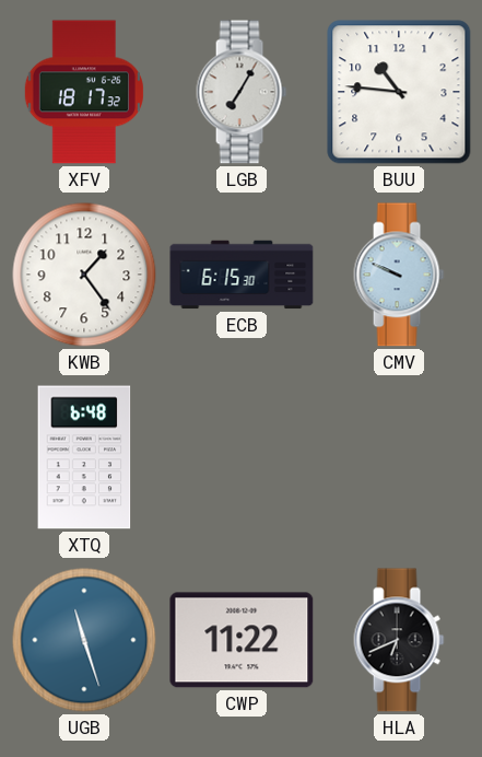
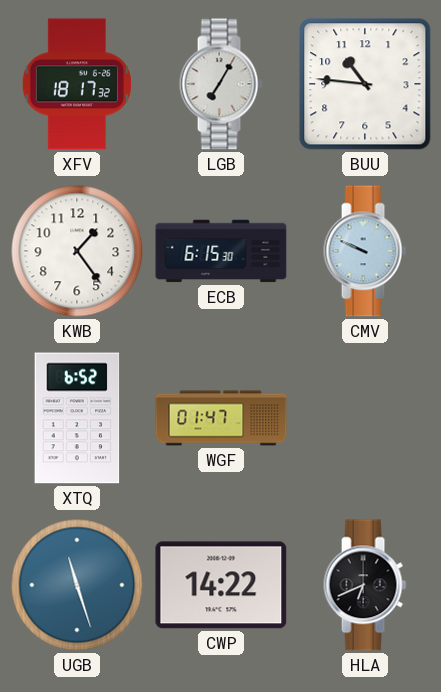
XTQ: 6:48 -> 6:52
WGF: none -> 01:47
CWP: 11:22 -> 14:22
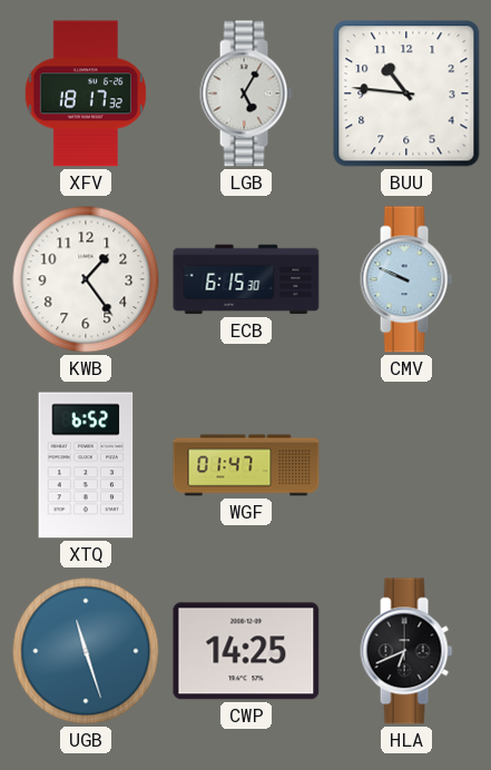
LGB: 7:05 -> 5:05
CWP: 14:22 -> 14:25
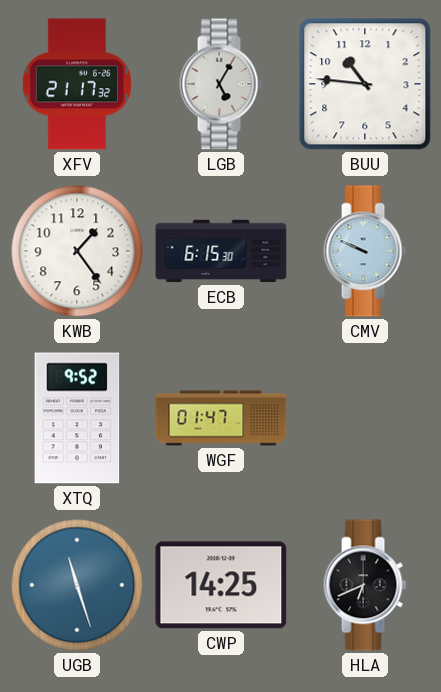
XFV: 18:17 -> 21:17
XTQ: 6:52 -> 9:52
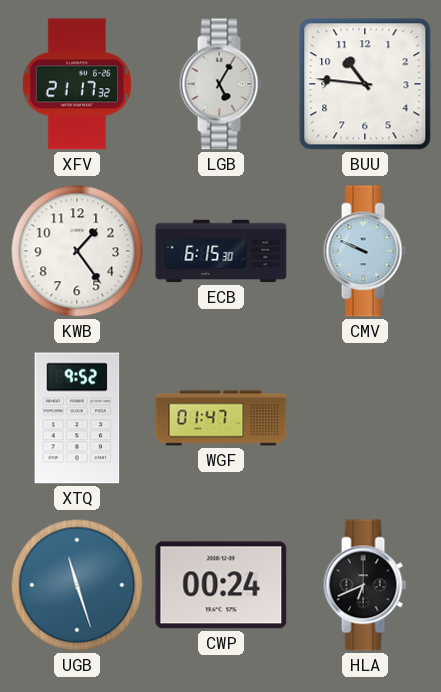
CWP: 14:25 -> 00:24
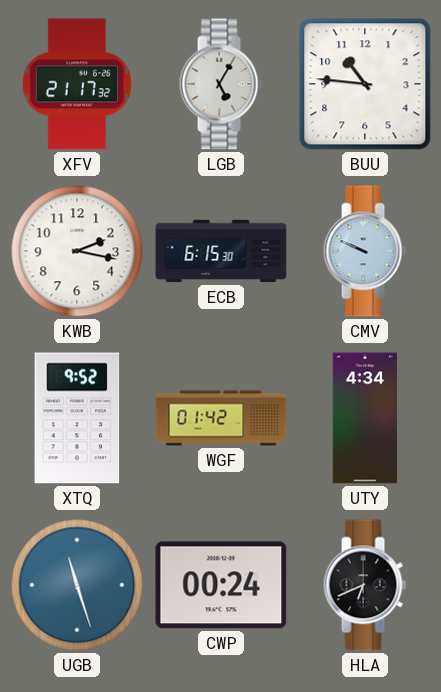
KWB: 1:24 -> 2:17
WGF: 01:47 -> 01:42
UTY: none -> 4:34
